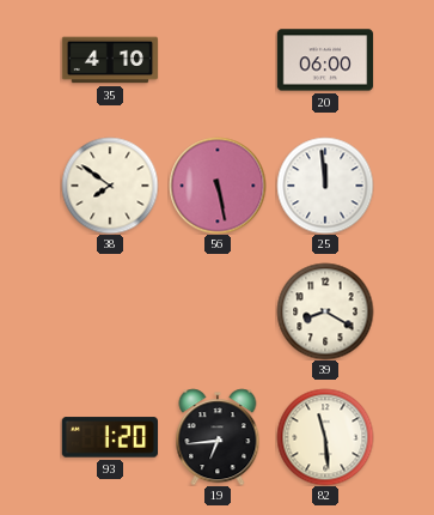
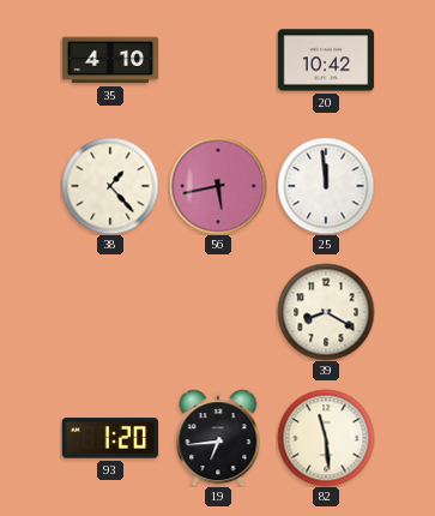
20: 06:00 -> 10:42
38: 7:51 -> 1:23
56: 5:28 -> 5:43
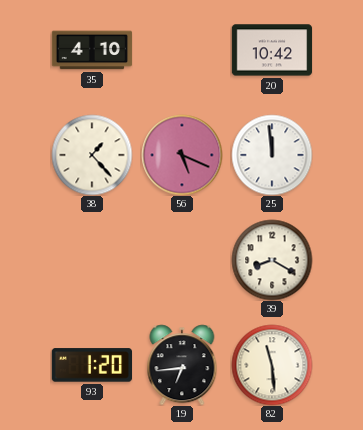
56: 5:43 -> 5:19
